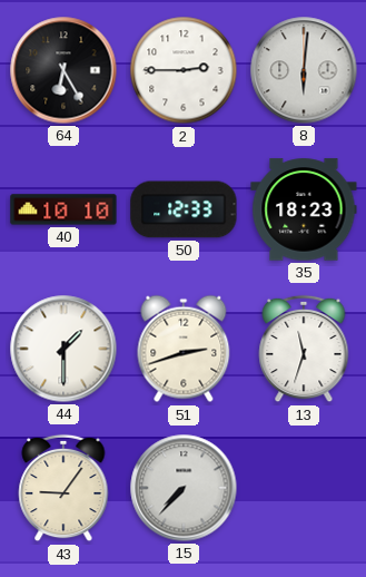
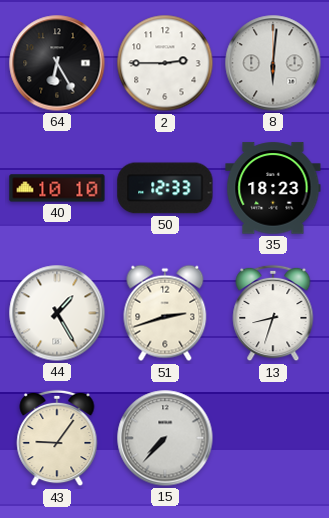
44: 1:30 -> 1:25
13: 11:33 -> 8:33
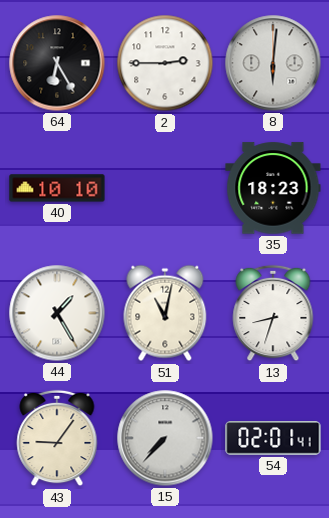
50: 12:33 -> none
51: 2:42 -> 11:02
54: none -> 02:01
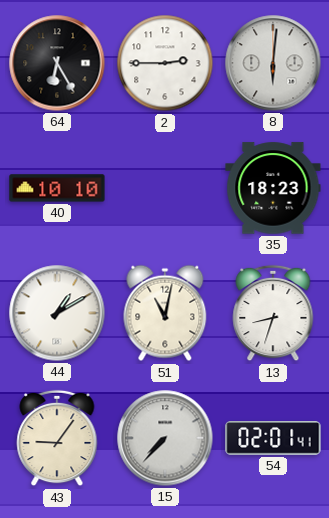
44: 1:25 -> 1:10
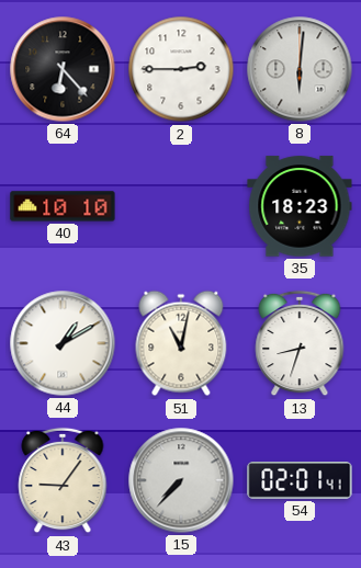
64: 6:25 -> 6:23
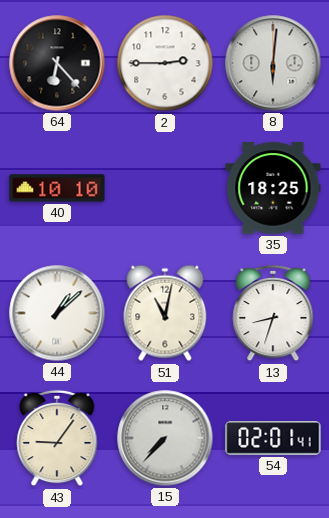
35: 18:23 -> 18:25
44: 1:10 -> 1:08
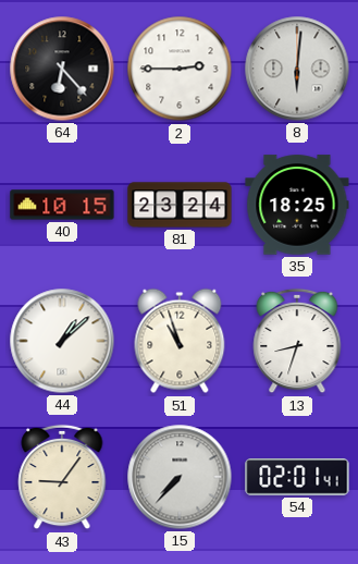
40: 10:10 -> 10:15
81: none -> 23:24
51: 11:02 -> 10:57
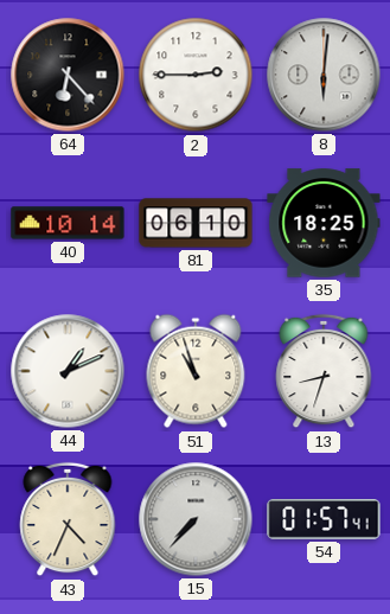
40: 10:15 -> 10:14
81: 23:24 -> 06:10
44: 1:08 -> 1:11
43: 9:06 -> 4:34
54: 02:01 -> 01:57
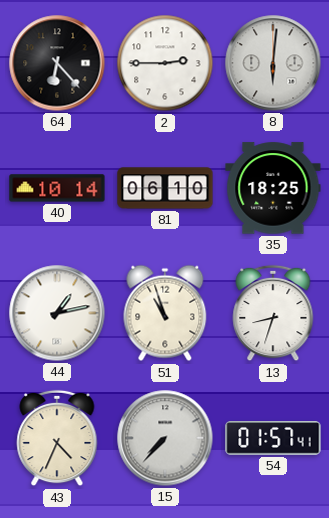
44: 1:11 -> 1:13
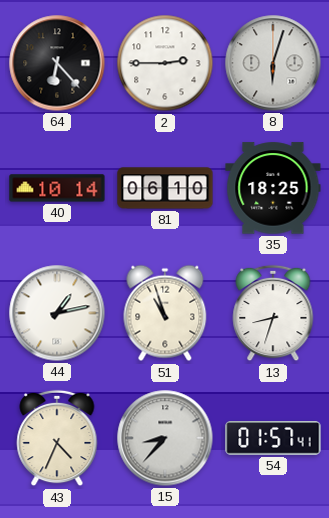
8: 6:01 -> 6:03
15: 7:37 -> 8:37
